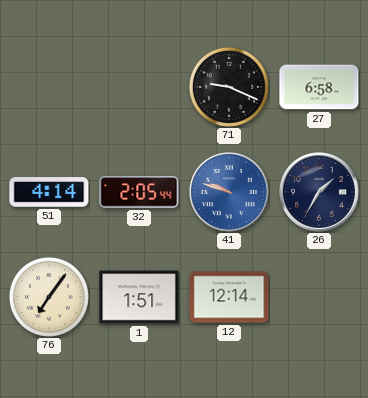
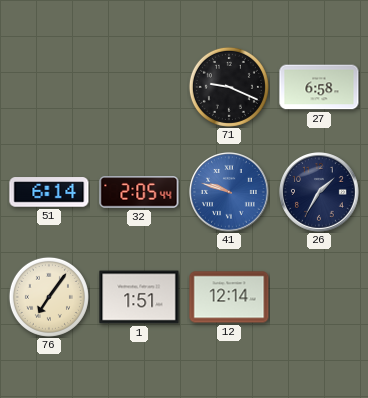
51: 4:14 -> 6:14
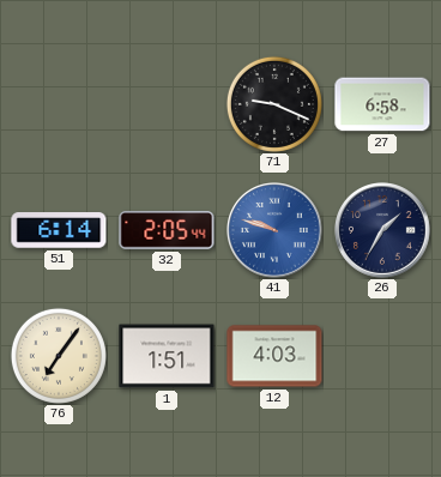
12: 12:14 -> 4:03
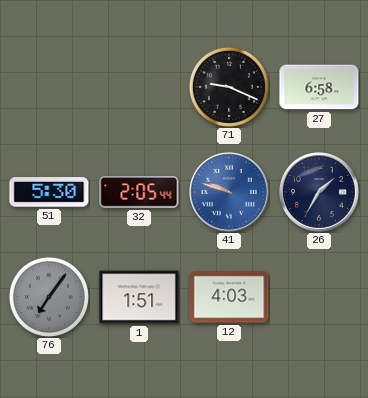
51: 6:14 -> 5:30
76 dial: cream -> grey
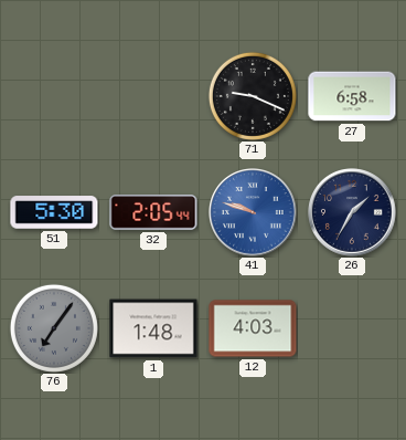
1: 1:51 -> 1:48
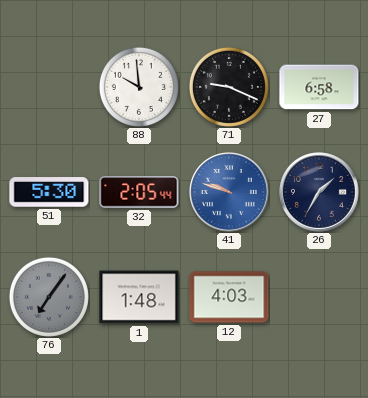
88: none -> 9:59
